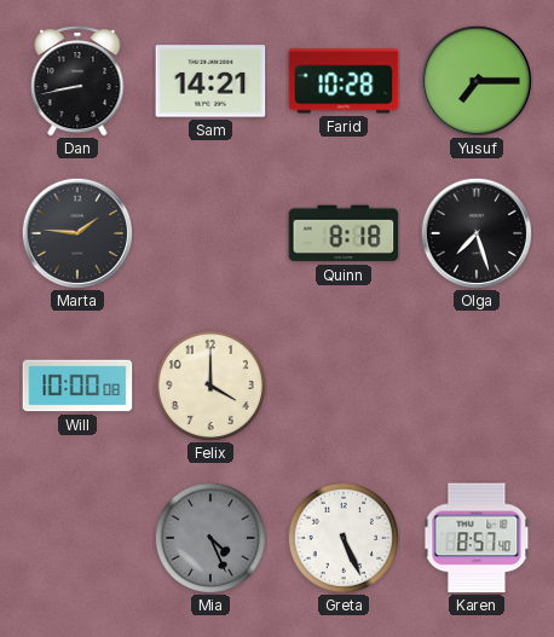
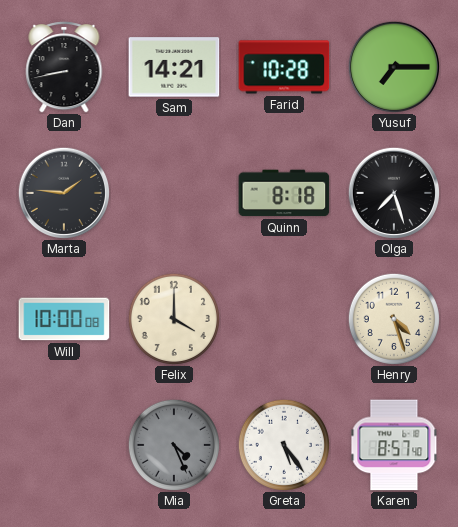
Henry: none -> 4:27
Greta: 5:26 -> 5:24
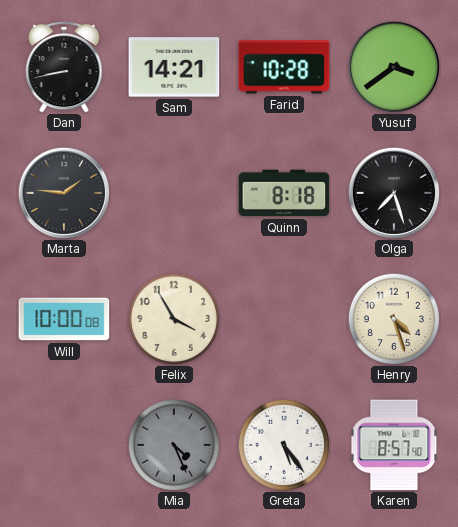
Yusuf: 7:15 -> 3:39
Felix: 4:00 -> 3:55
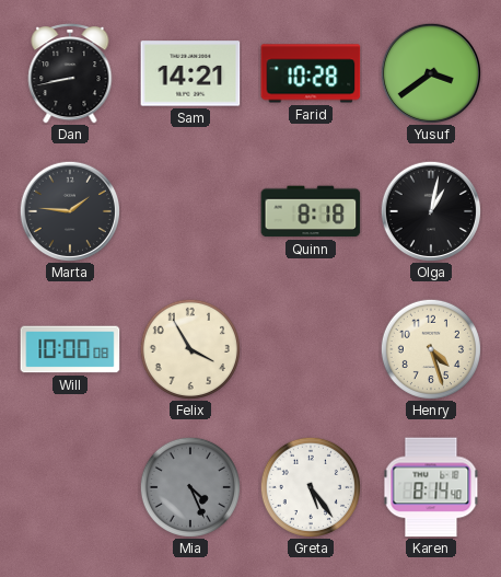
Olga: 7:27 -> 1:02
Karen: 8:57 -> 8:14
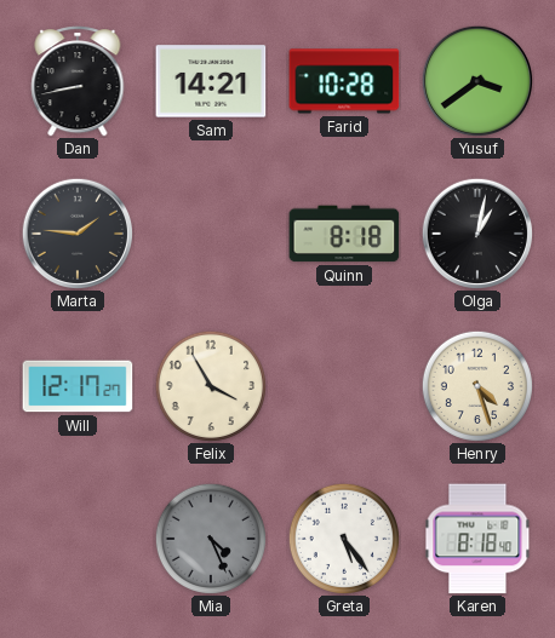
Will: 10:00 -> 12:17
Karen: 8:14 -> 8:18
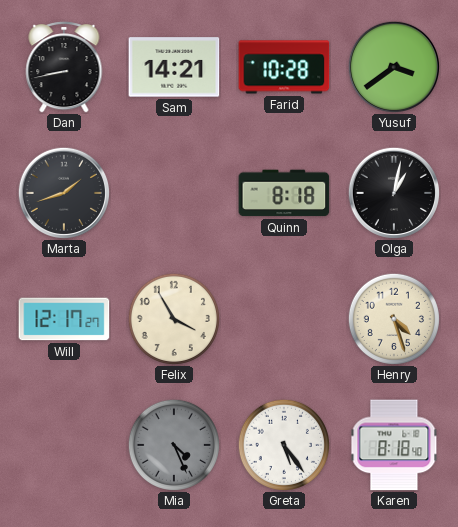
Marta: 1:46 -> 1:42
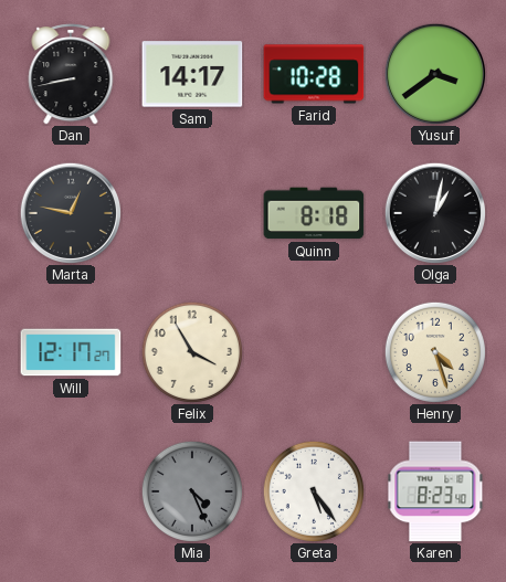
Sam: 14:21 -> 14:17
Marta: 1:42 -> 12:47
Karen: 8:18 -> 8:23
